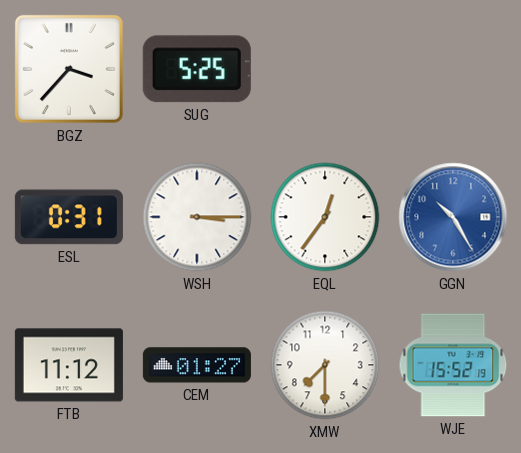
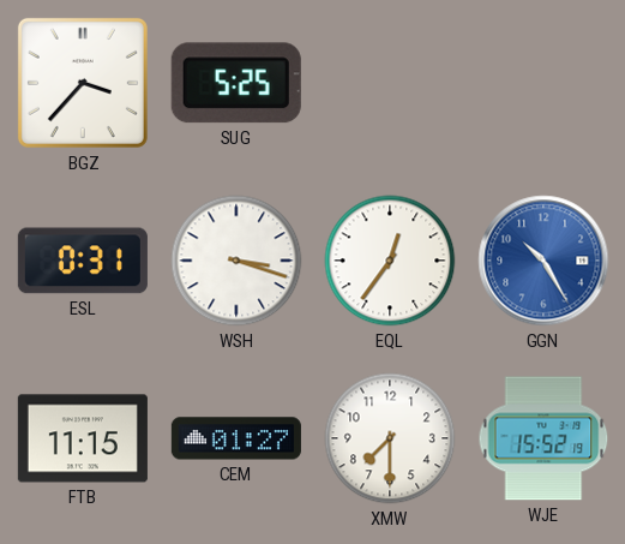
WSH: 3:15 -> 3:18
FTB: 11:12 -> 11:15
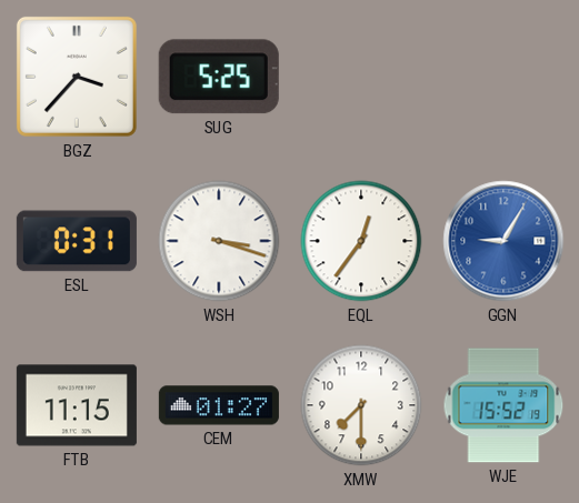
GGN: 10:25 -> 9:05
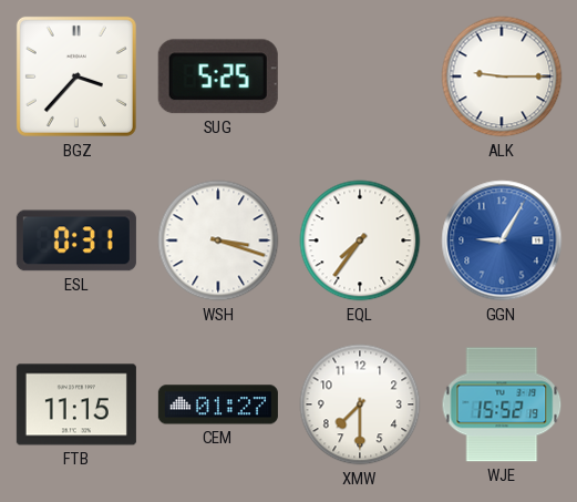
ALK: none -> 9:15
EQL: 12:36 -> 7:36
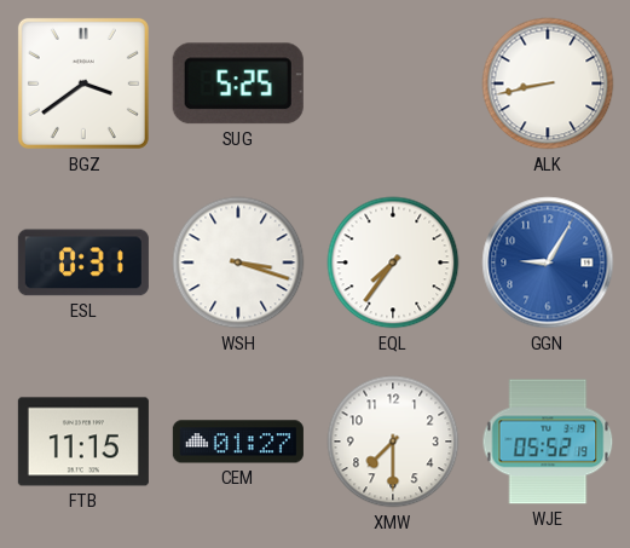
BGZ: 3:37 -> 3:39
ALK: 9:15 -> 8:43
WJE: 15:52 -> 05:52
